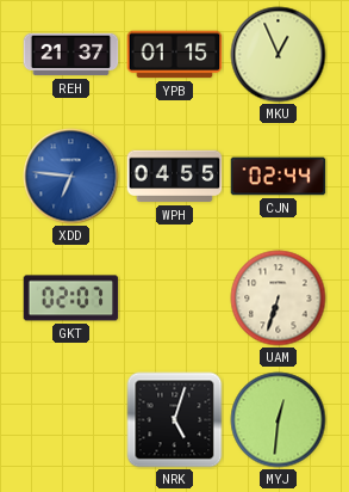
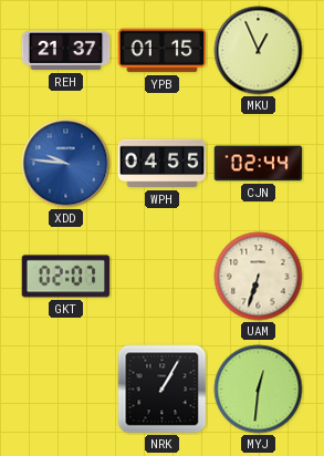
XDD: 6:46 -> 9:46
NRK: 5:03 -> 1:05
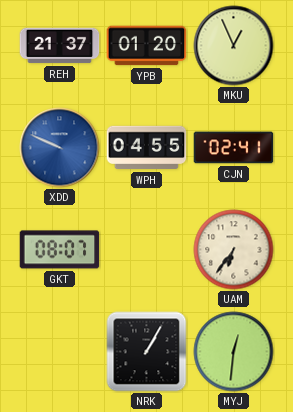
YPB: 01:15 -> 01:20
XDD: 9:46 -> 9:49
CJN: 02:44 -> 02:41
GKT: 02:07 -> 08:07
UAM: 6:33 -> 6:36
